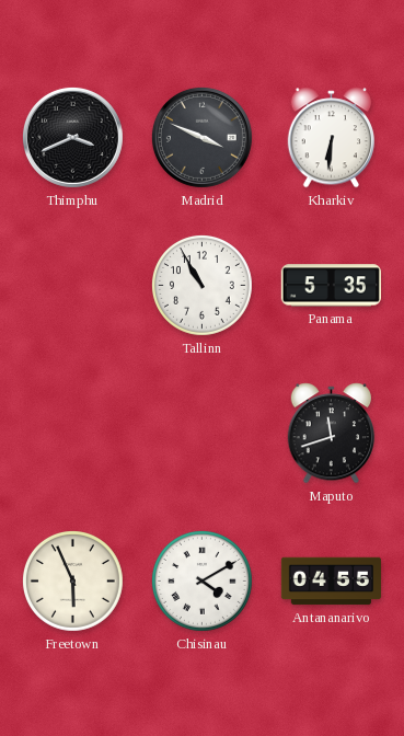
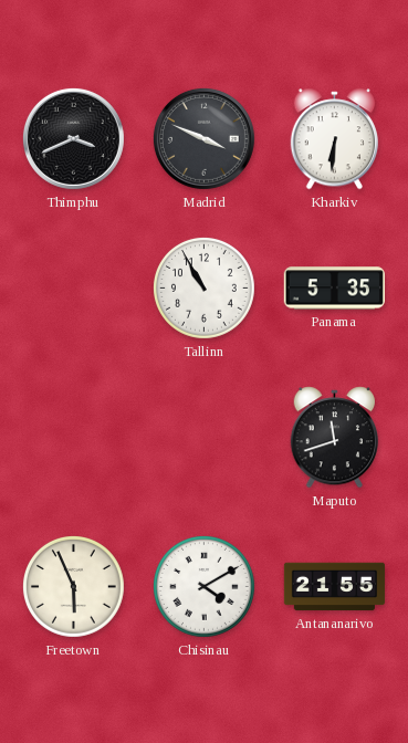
Antananarivo: 04:55 -> 21:55
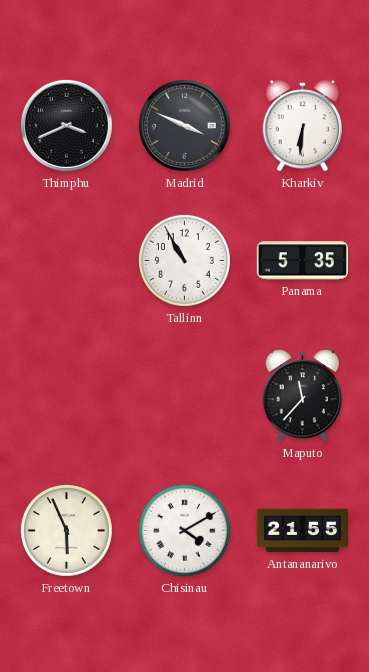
Maputo: 11:42 -> 11:37
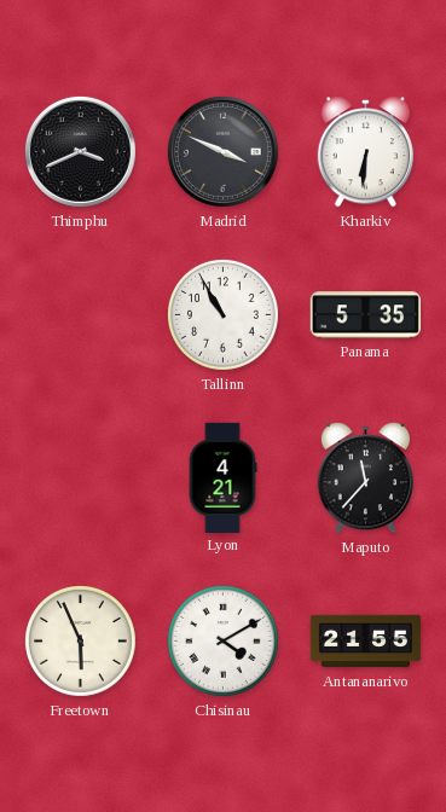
Lyon: none -> 4:21
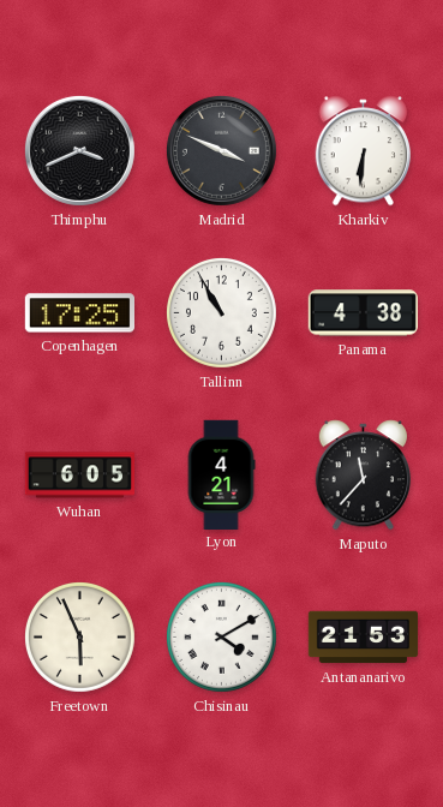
Copenhagen: none -> 17:25
Panama: 5:35 -> 4:38
Wuhan: none -> 6:05
Antananarivo: 21:55 -> 21:53
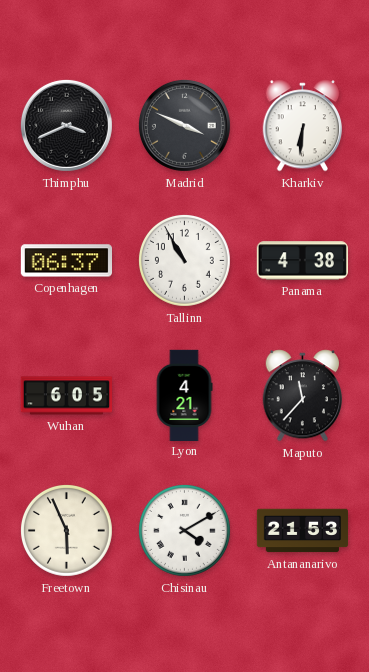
Copenhagen: 17:25 -> 06:37
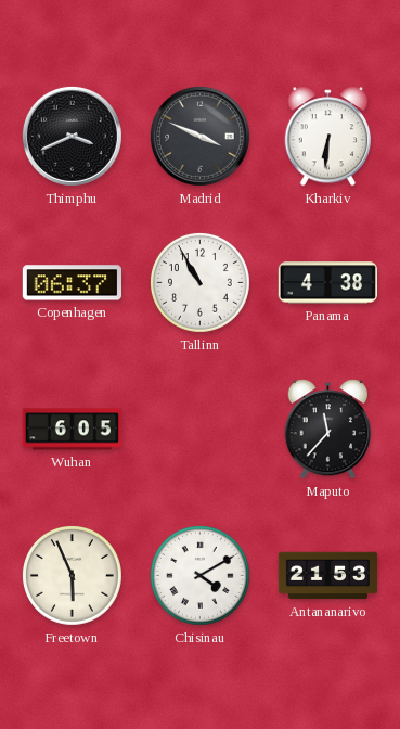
Lyon: 4:21 -> none
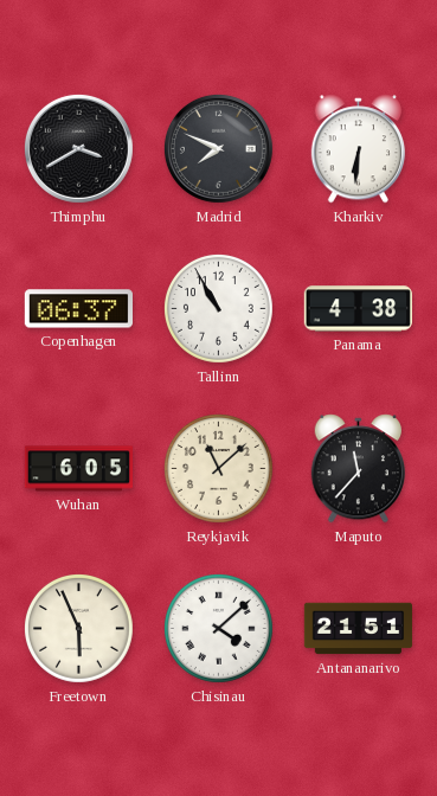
Thimphu: 3:41 -> 3:40
Madrid: 3:49 -> 7:49
Reykjavik: none -> 11:08
Chisinau: 4:10 -> 4:08
Antananarivo: 21:53 -> 21:51
